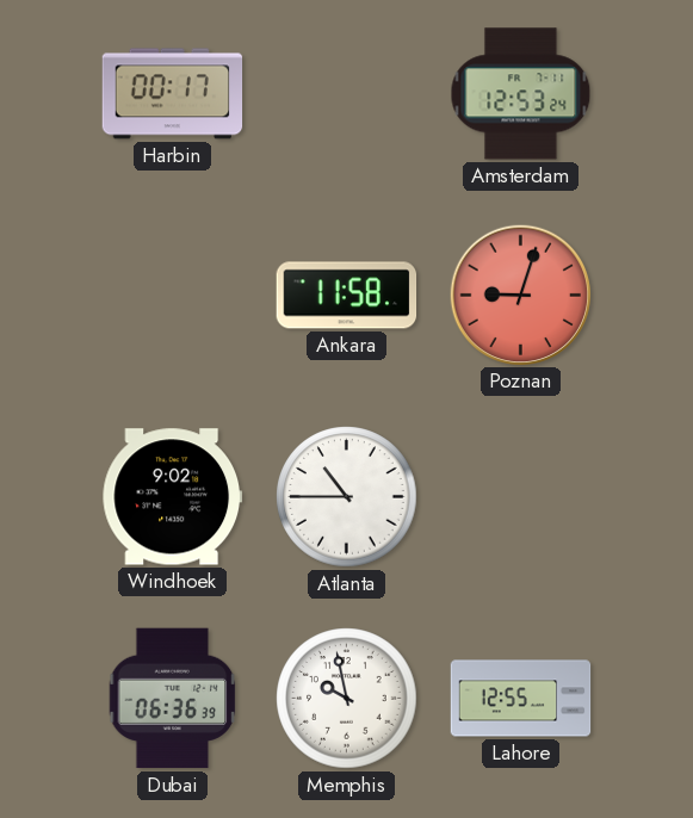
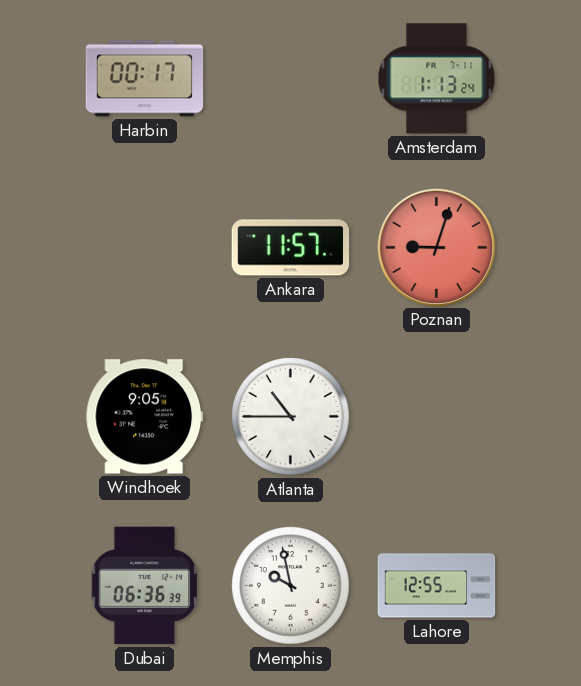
Amsterdam: 12:53 -> 1:13
Ankara: 11:58 -> 11:57
Windhoek: 9:02 -> 9:05
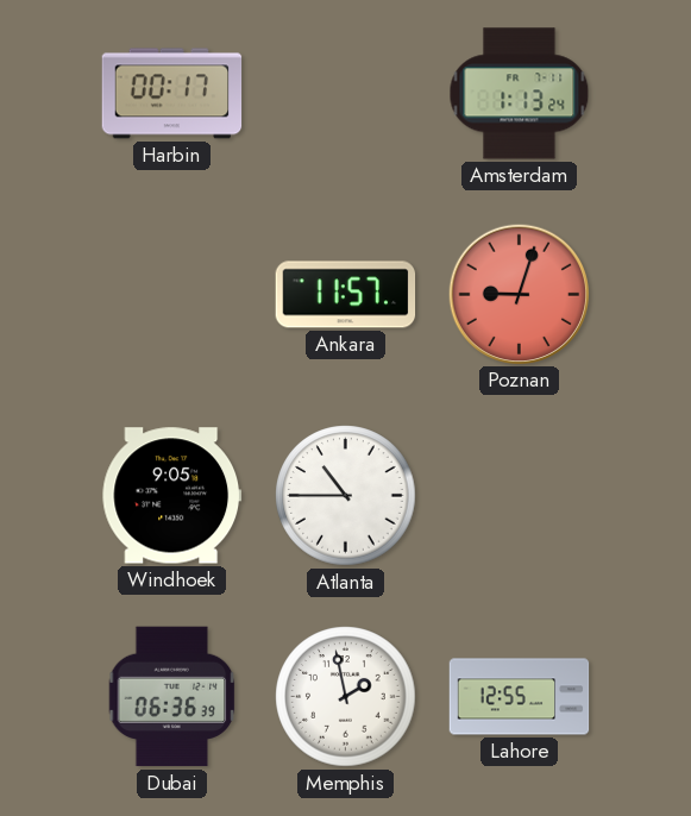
Memphis: 9:58 -> 1:58
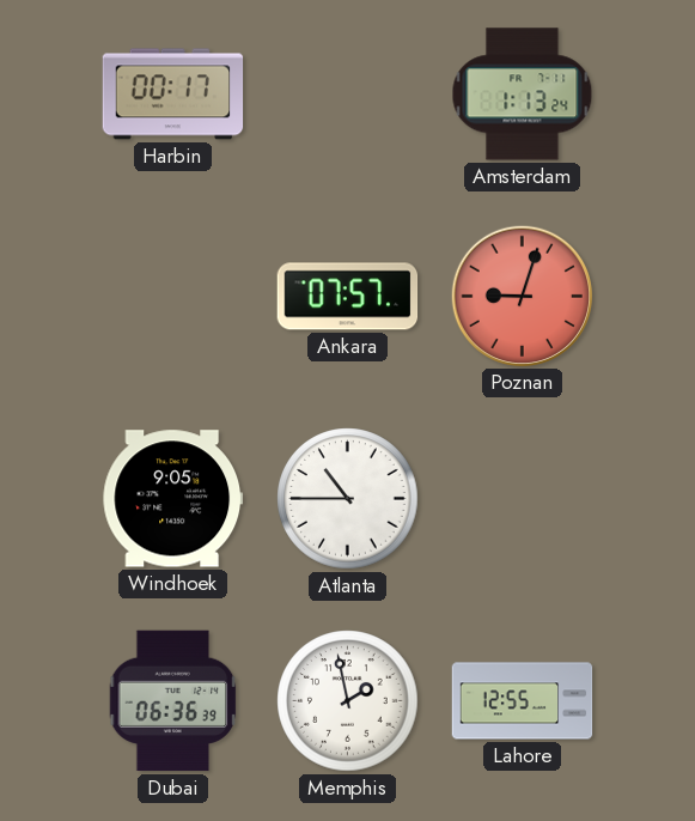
Ankara: 11:57 -> 07:57
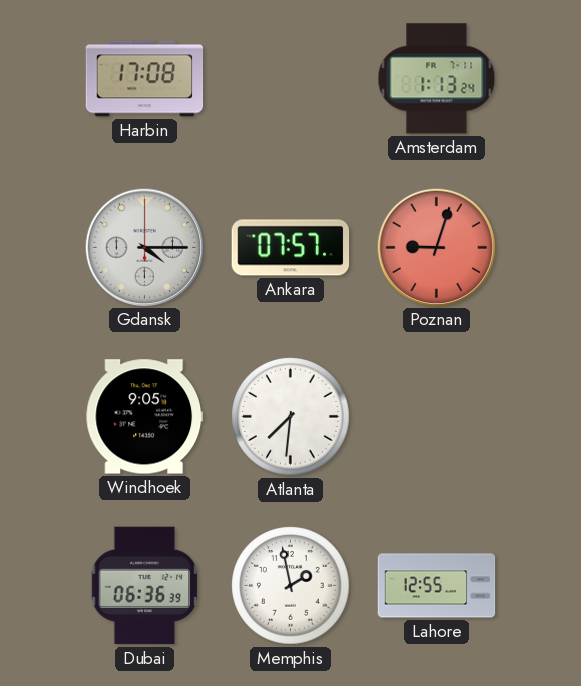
Harbin: 00:17 -> 17:08
Gdansk: none -> 4:15
Atlanta: 10:45 -> 7:31
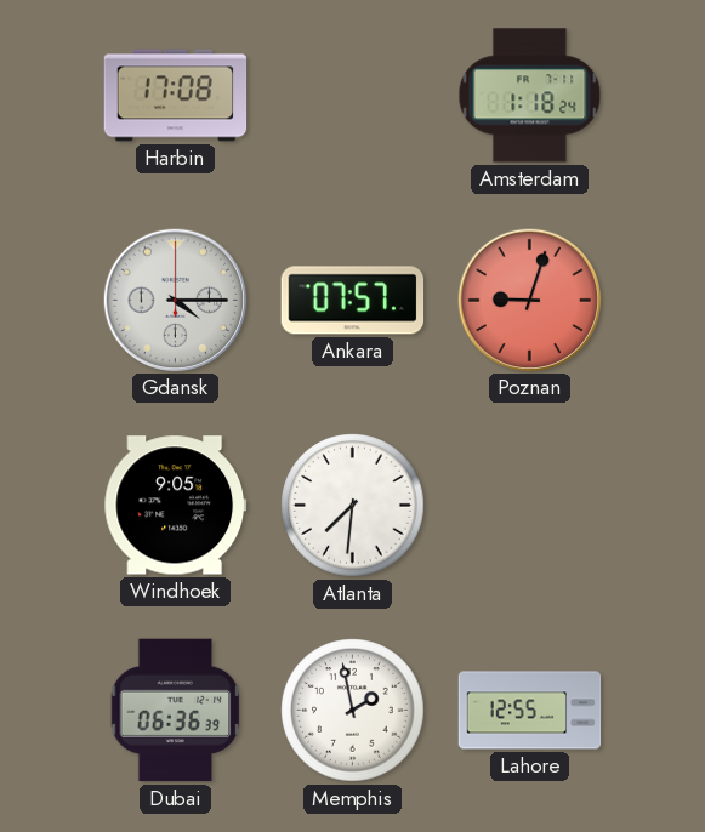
Amsterdam: 1:13 -> 1:18
